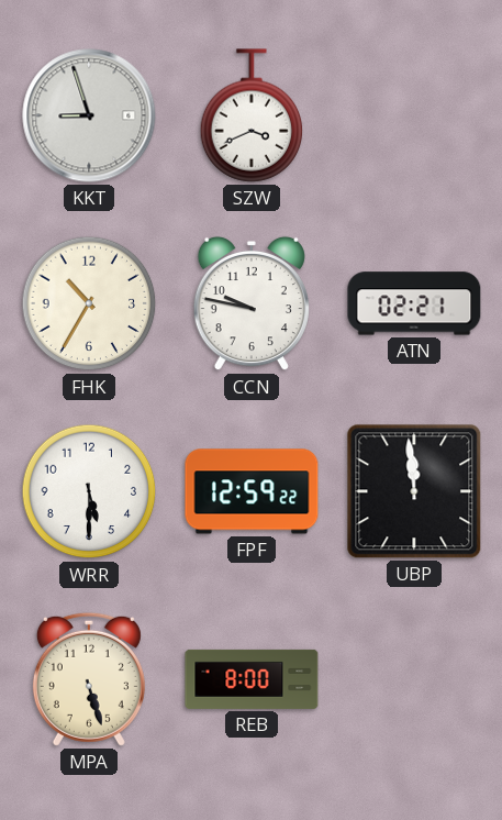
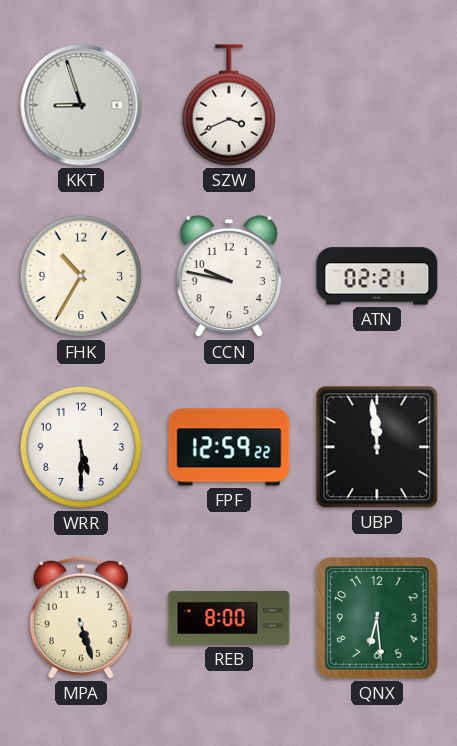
QNX: none -> 6:29
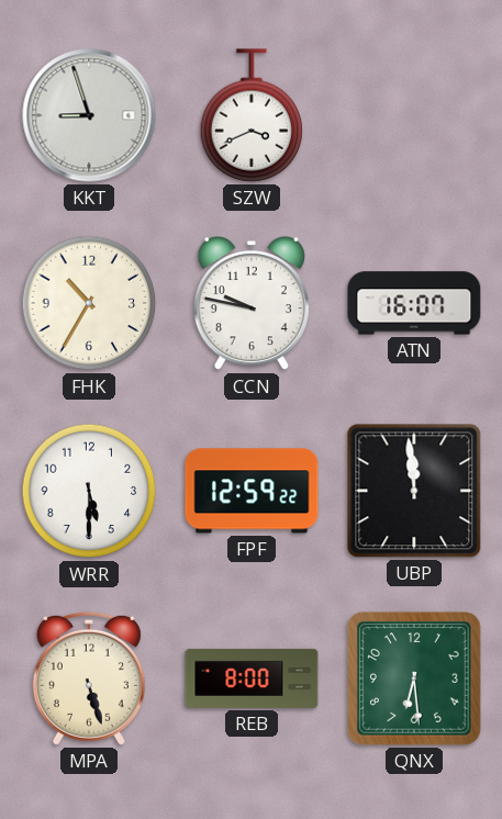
ATN: 02:21 -> 16:07
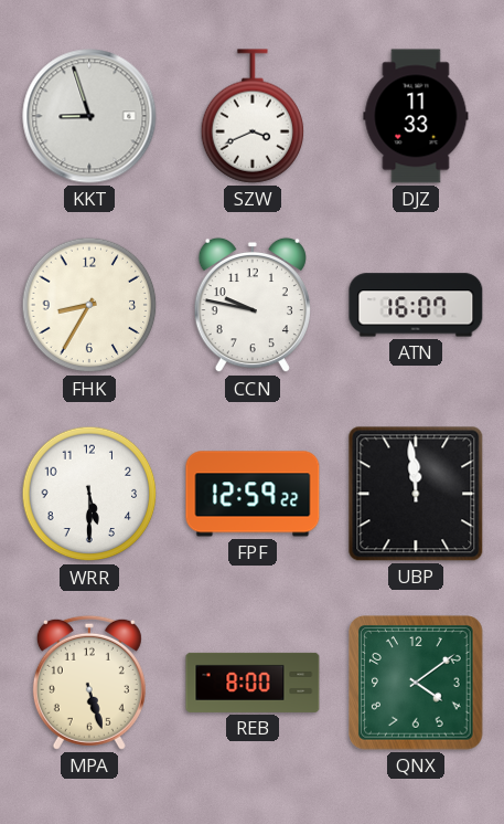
DJZ: none -> 11:33
FHK: 10:35 -> 8:35
QNX: 6:29 -> 4:09
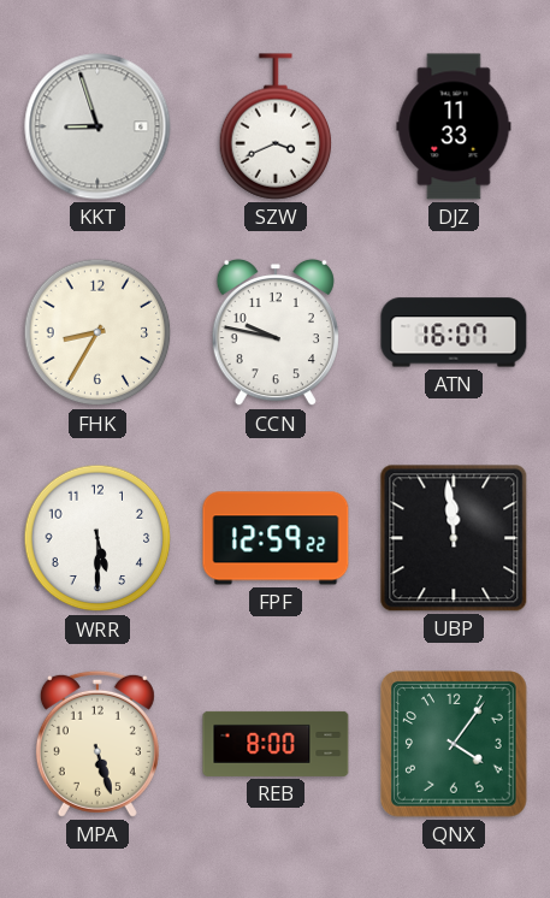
QNX: 4:09 -> 4:06
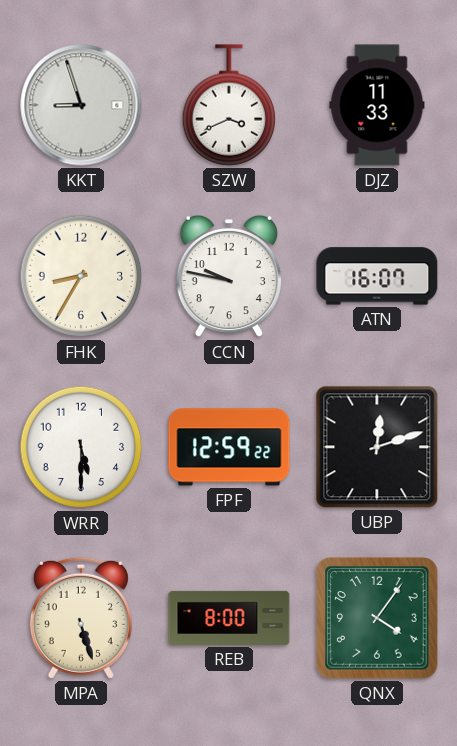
UBP: 11:59 -> 12:12
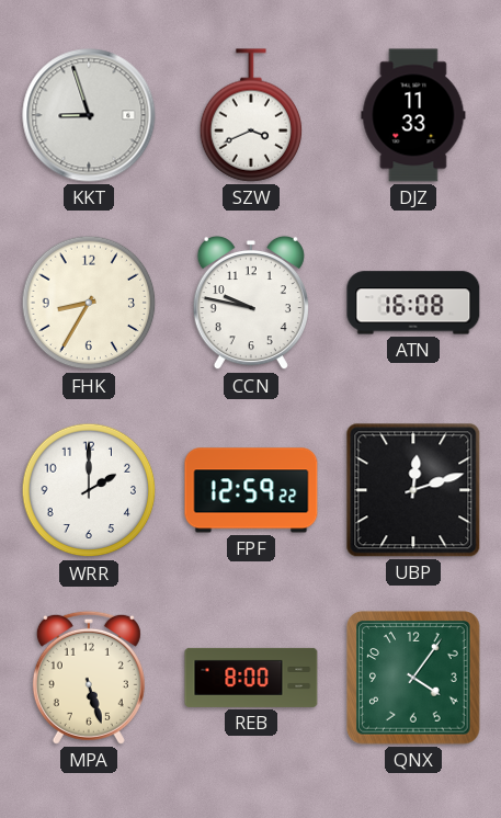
ATN: 16:07 -> 16:08
WRR: 5:30 -> 2:00
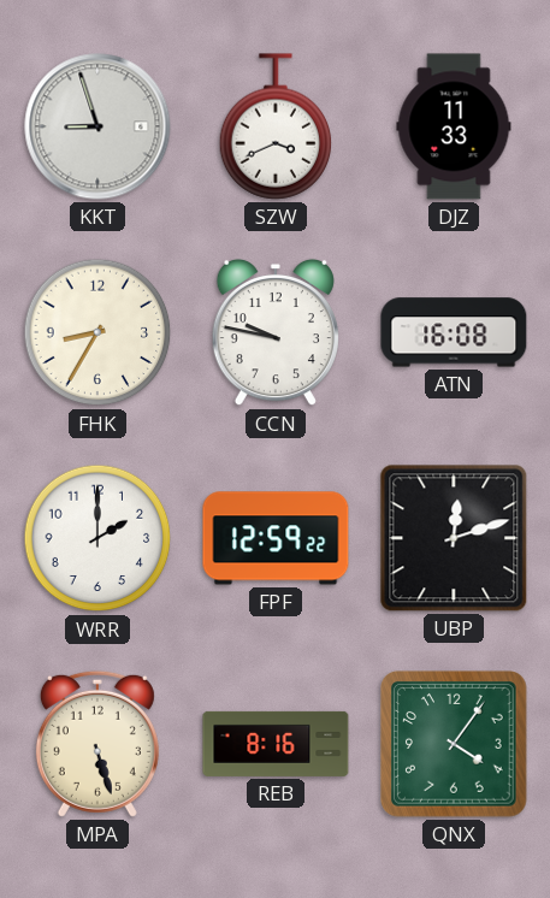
REB: 8:00 -> 8:16
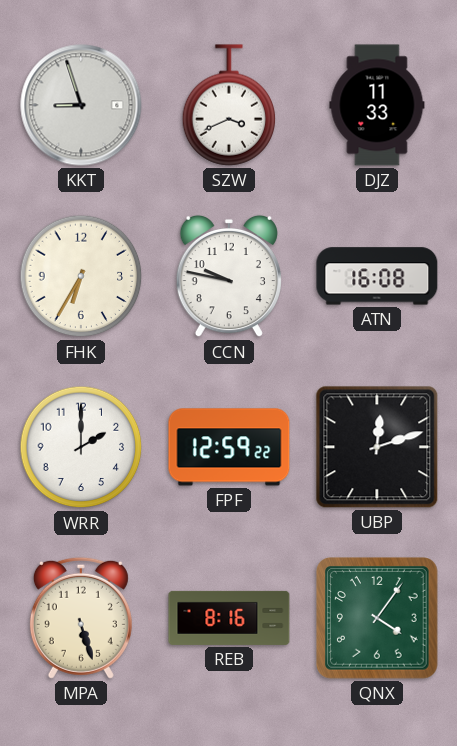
FHK: 8:35 -> 6:35
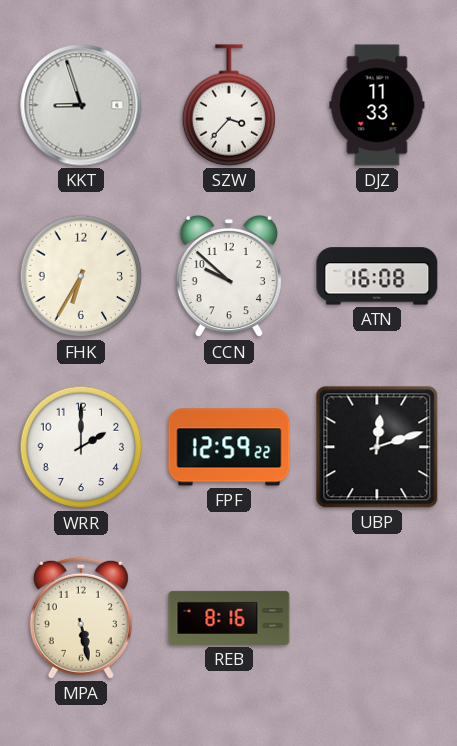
SZW: 3:41 -> 3:37
CCN: 9:47 -> 9:52
MPA: 5:27 -> 5:28
QNX: 4:06 -> none
